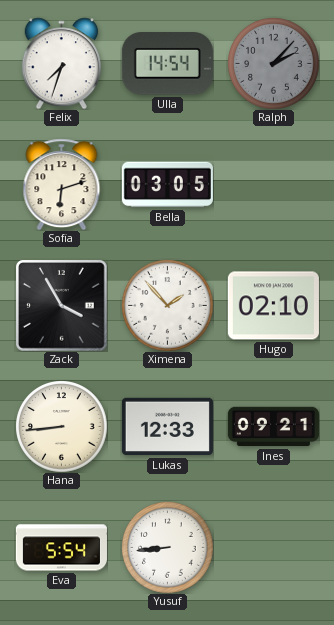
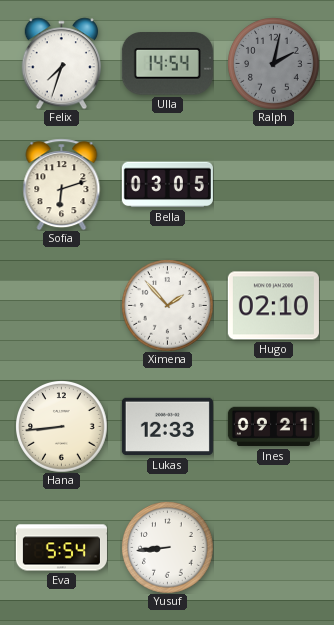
Ralph: 2:07 -> 2:02
Zack: 3:55 -> none
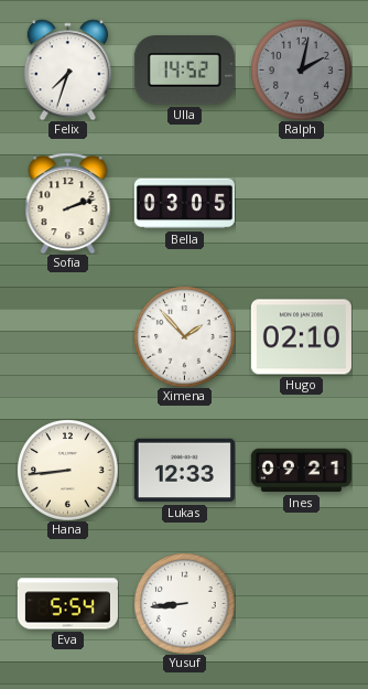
Ulla: 14:54 -> 14:52
Sofia: 6:12 -> 2:12
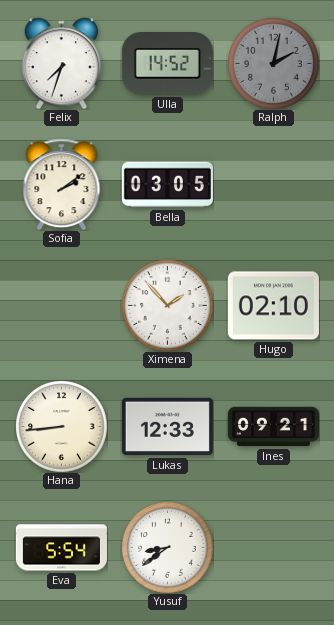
Sofia: 2:12 -> 2:09
Yusuf: 8:44 -> 8:39
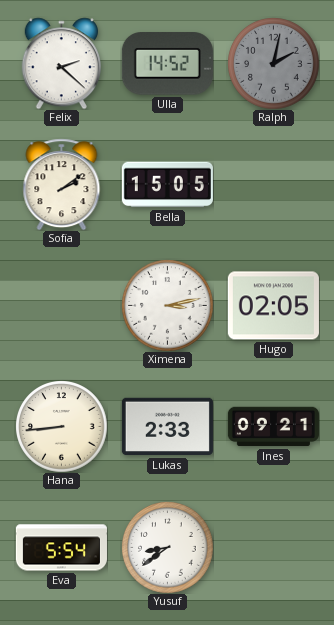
Felix: 7:33 -> 2:22
Bella: 03:05 -> 15:05
Ximena: 1:53 -> 3:13
Hugo: 02:10 -> 02:05
Lukas: 12:33 -> 2:33
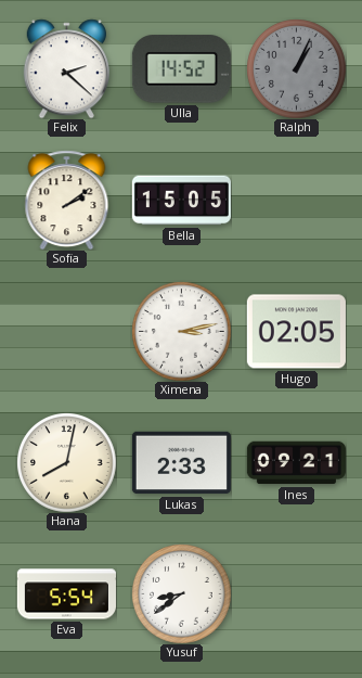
Ralph: 2:02 -> 1:04
Hana: 8:44 -> 8:02
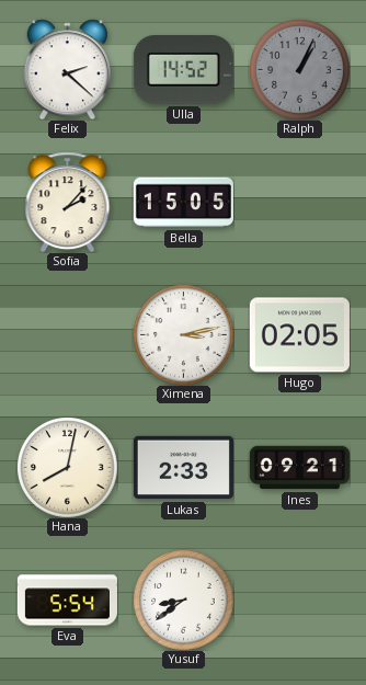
Sofia: 2:09 -> 2:07
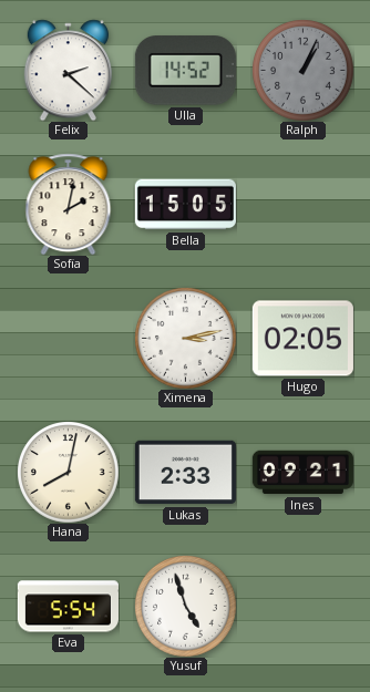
Sofia: 2:07 -> 2:02
Yusuf: 8:39 -> 4:57
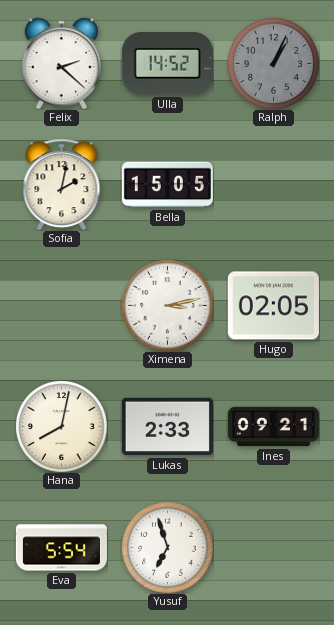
Yusuf: 4:57 -> 6:57
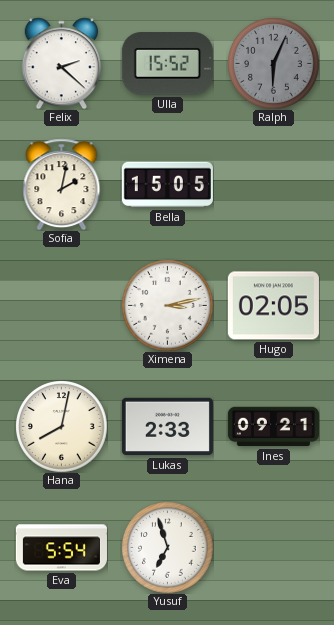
Ulla: 14:52 -> 15:52
Ralph: 1:04 -> 6:04
